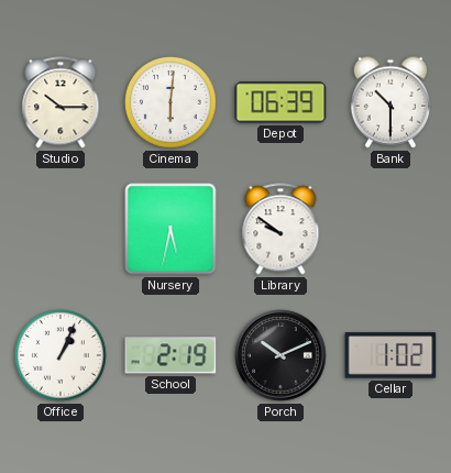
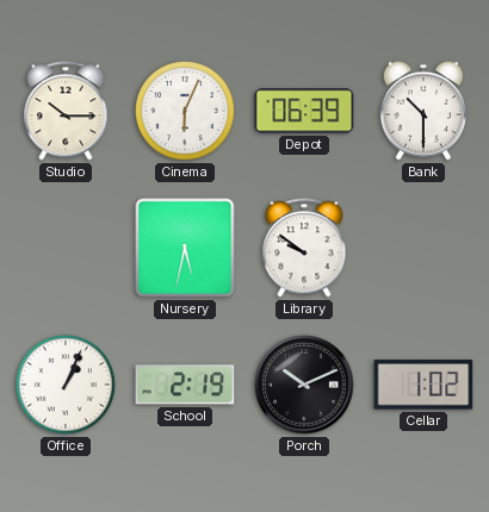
Cinema: 6:01 -> 6:04
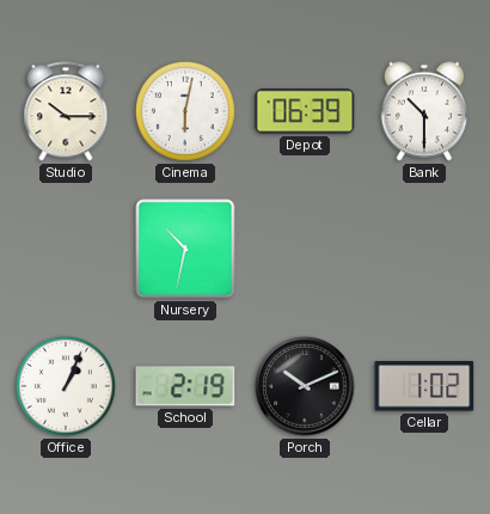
Cinema: 6:04 -> 6:02
Nursery: 5:32 -> 10:32
Library: 9:51 -> none
